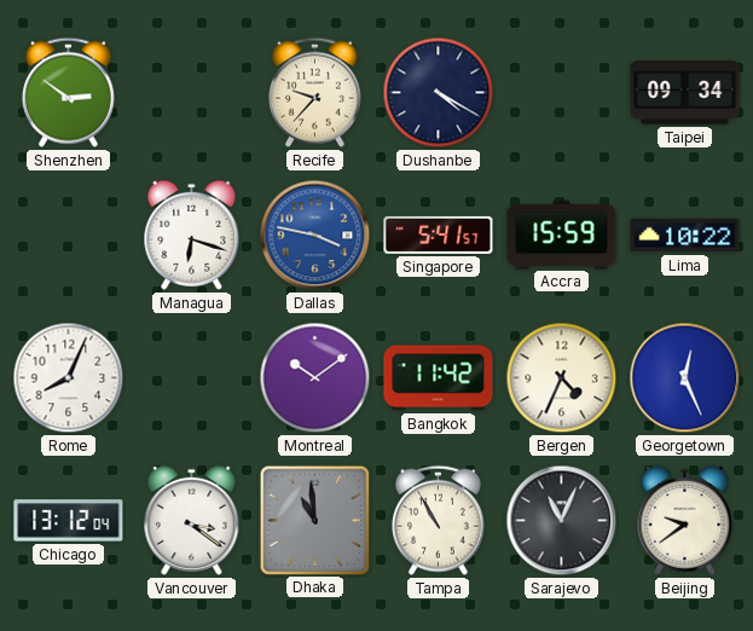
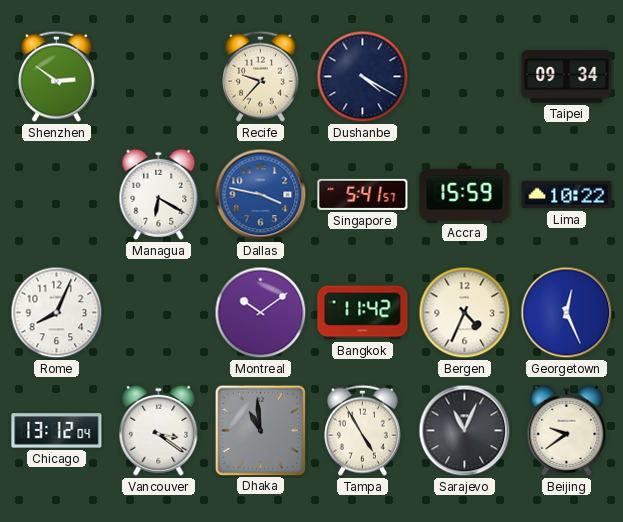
Managua: 6:18 -> 6:20
Tampa: 10:55 -> 4:55
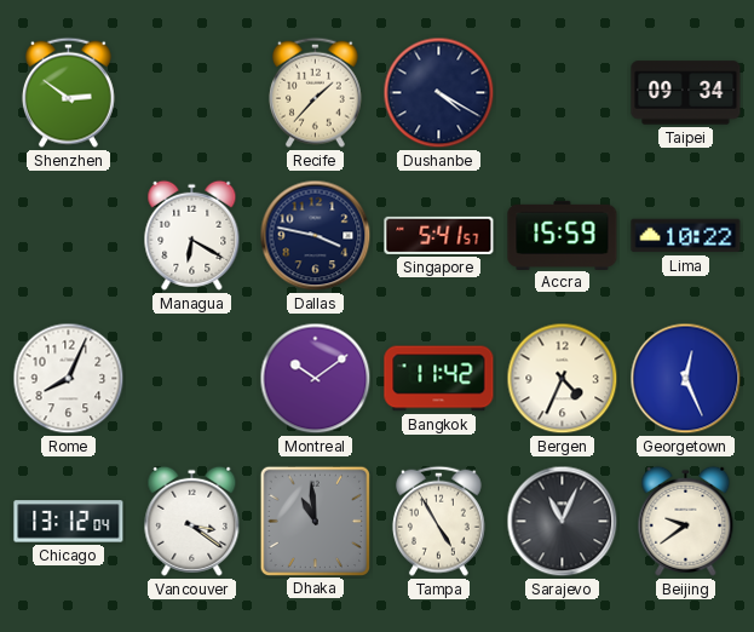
Recife: 9:37 -> 1:37
Dallas dial: blue -> navy
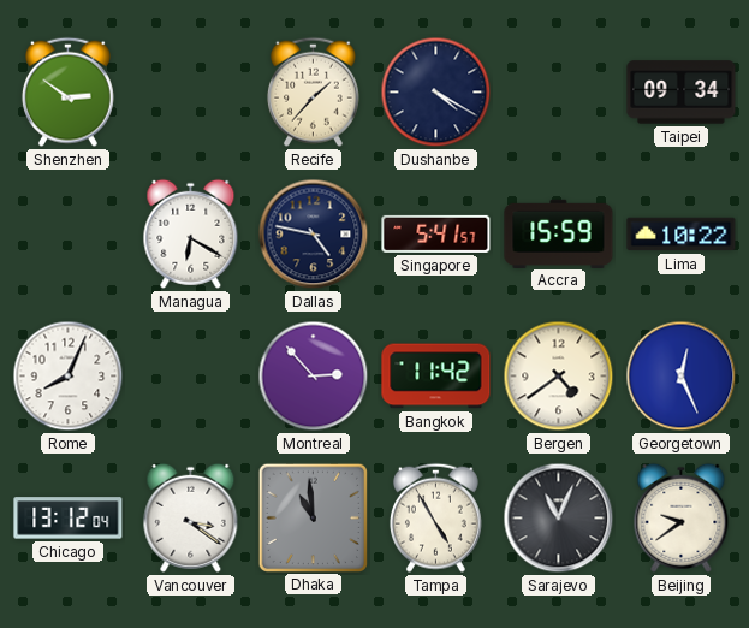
Dallas: 3:47 -> 4:47
Montreal: 10:09 -> 2:53
Bergen: 4:34 -> 4:39
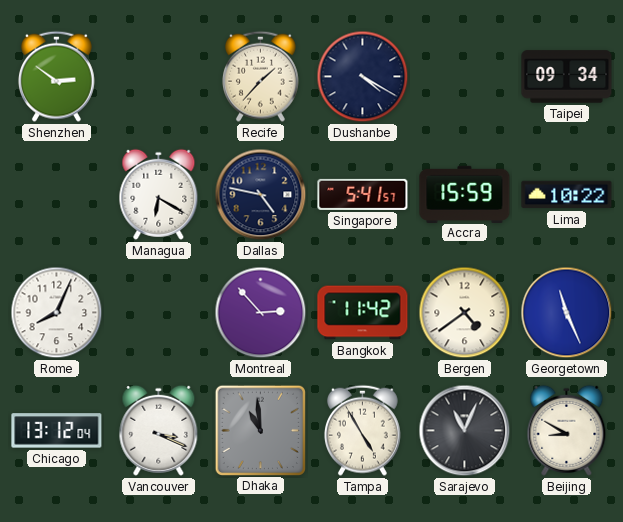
Georgetown: 12:26 -> 11:26
Vancouver: 3:21 -> 3:19
Beijing: 9:39 -> 8:50
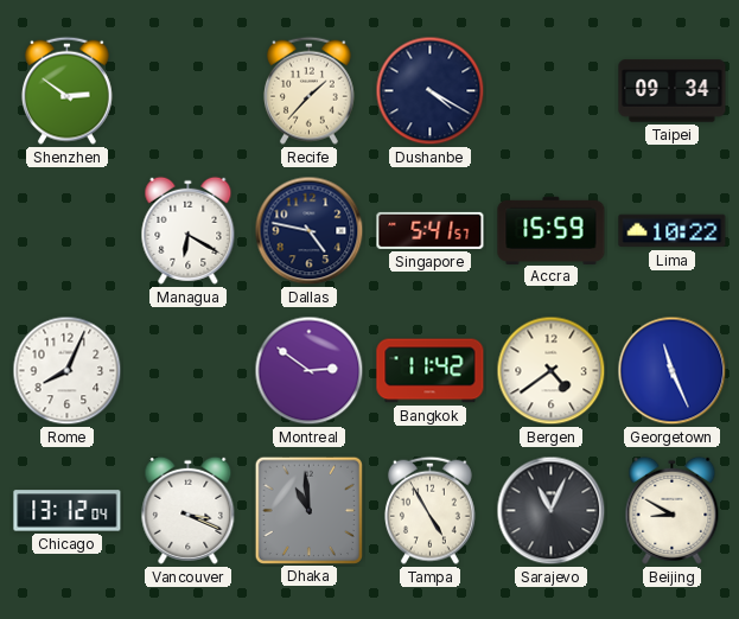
Montreal: 2:53 -> 2:51
